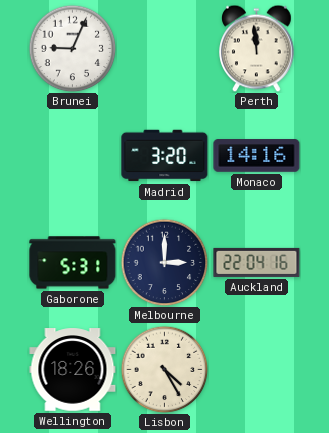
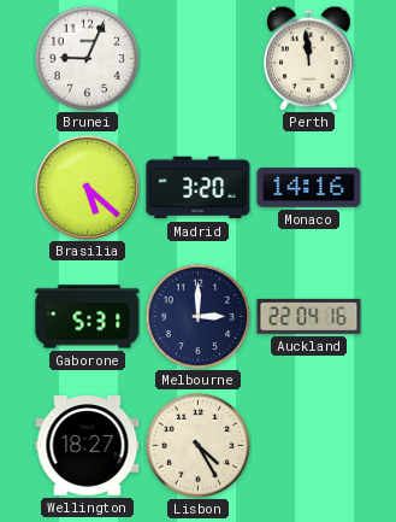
Brasilia: none -> 5:22
Wellington: 18:26 -> 18:27
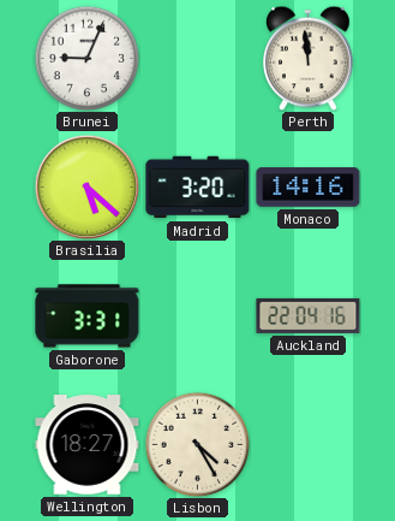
Gaborone: 5:31 -> 3:31
Melbourne: 3:00 -> none
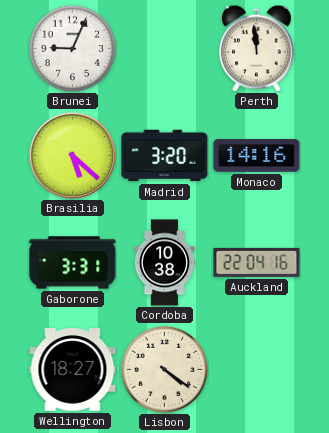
Cordoba: none -> 10:38
Lisbon: 4:25 -> 4:21
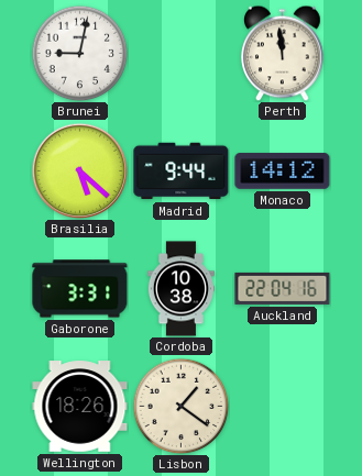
Brunei: 9:04 -> 9:02
Madrid: 3:20 -> 9:44
Monaco: 14:16 -> 14:12
Wellington: 18:27 -> 18:26
Lisbon: 4:21 -> 1:21
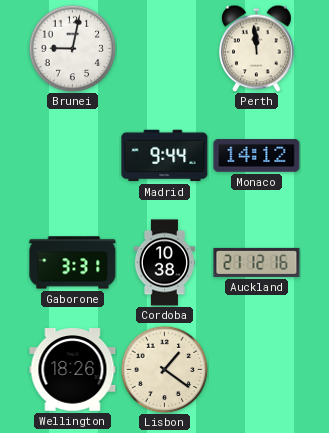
Brasilia: 5:22 -> none
Auckland: 22:04 -> 21:12
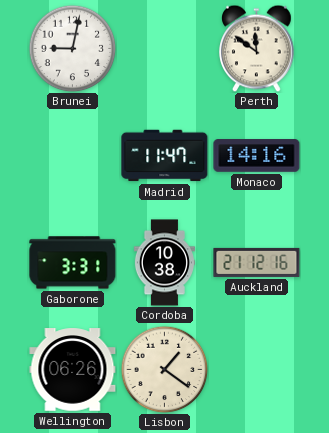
Perth: 11:59 -> 11:51
Madrid: 9:44 -> 11:47
Monaco: 14:12 -> 14:16
Wellington: 18:26 -> 06:26
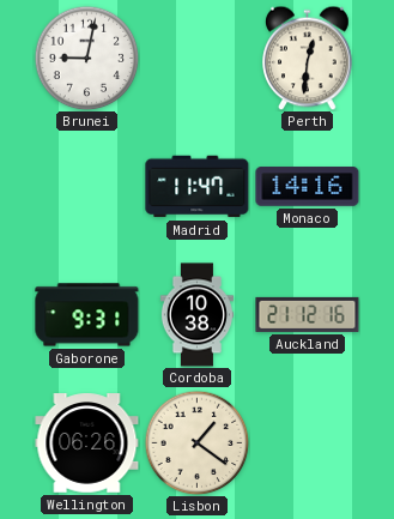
Perth: 11:51 -> 12:31
Gaborone: 3:31 -> 9:31
